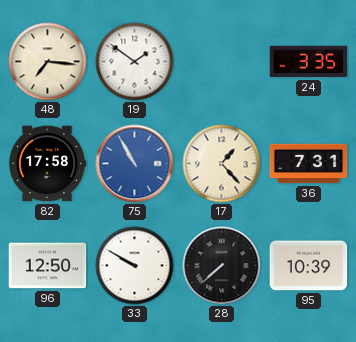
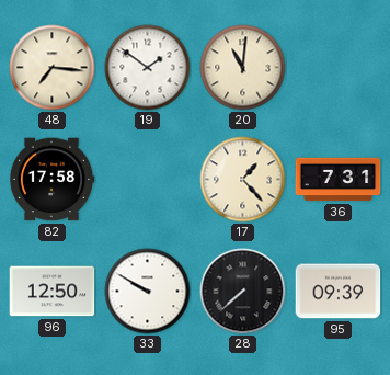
20: none -> 11:01
24: 3:35 -> none
75: 10:55 -> none
95: 10:39 -> 09:39
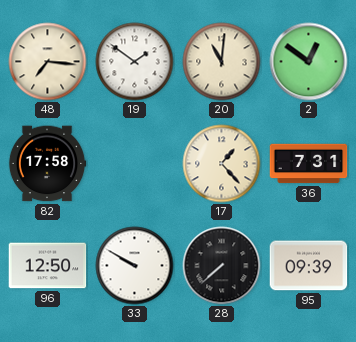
2: none -> 12:51
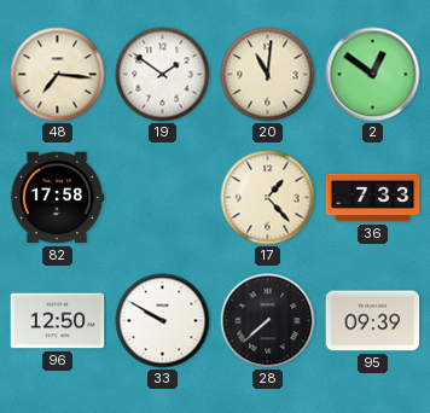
36: 7:31 -> 7:33
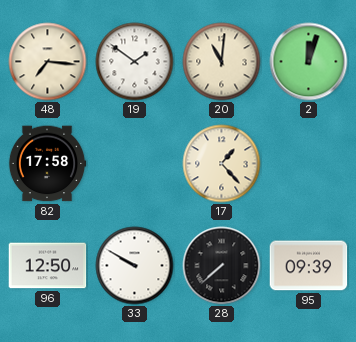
2: 12:51 -> 12:03
36: 7:33 -> none
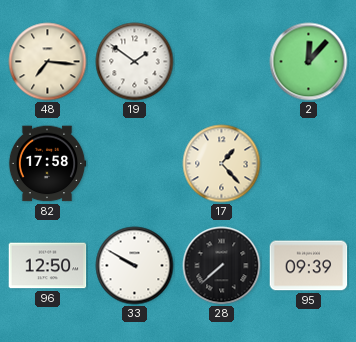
20: 11:01 -> none
2: 12:03 -> 12:07
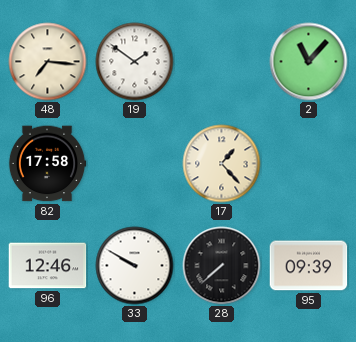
2: 12:07 -> 11:07
96: 12:50 -> 12:46
